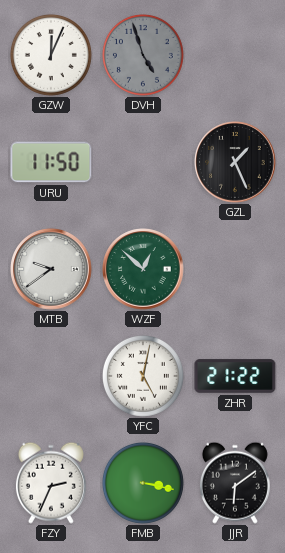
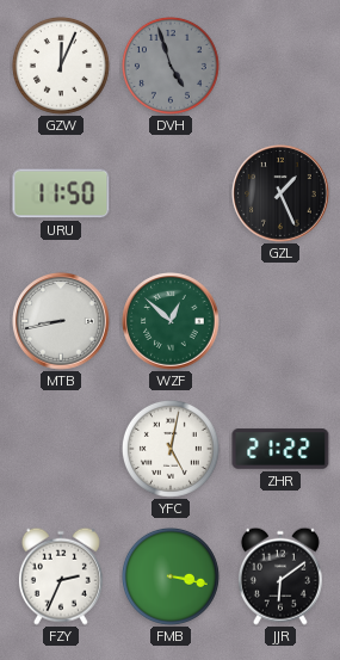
MTB: 9:39 -> 8:43
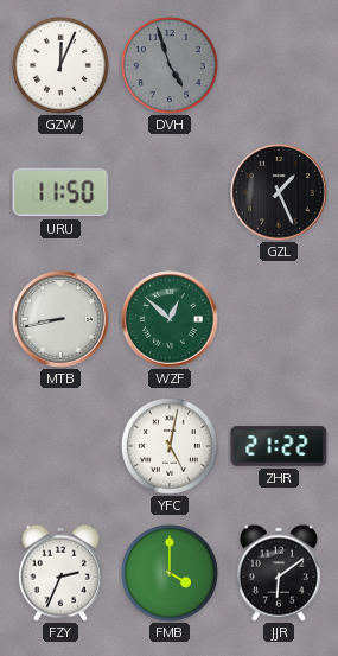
FMB: 3:17 -> 4:00
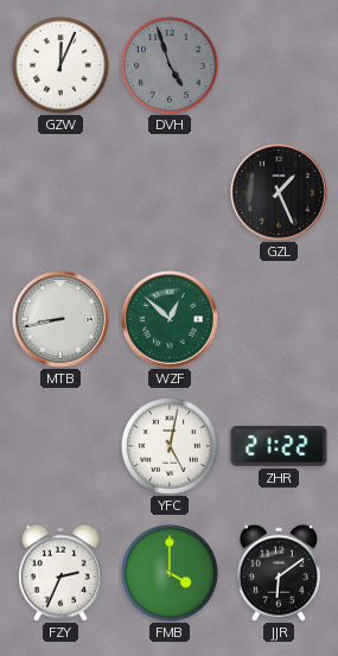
URU: 11:50 -> none
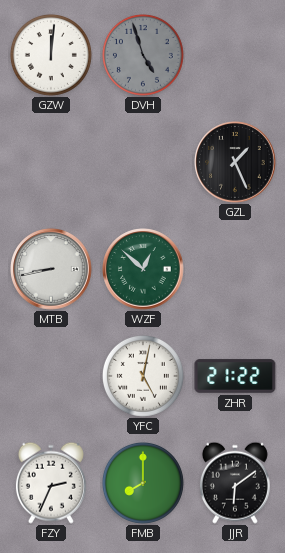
GZW: 12:04 -> 12:01
FMB: 4:00 -> 8:00
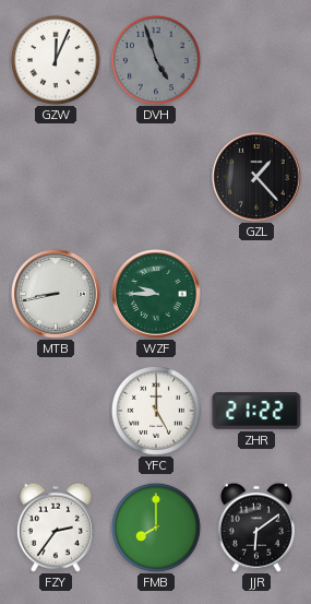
GZW: 12:01 -> 12:04
GZL: 1:26 -> 1:23
WZF: 12:52 -> 9:45
YFC: 5:02 -> 5:00
FZY: 2:34 -> 2:36
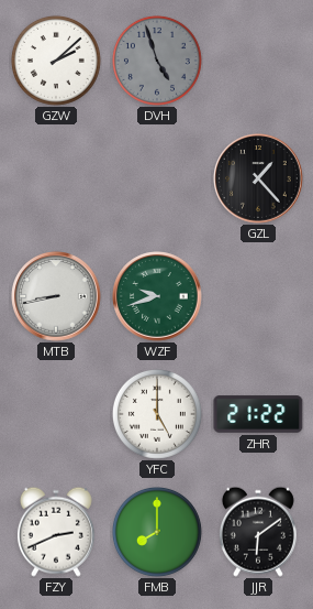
GZW: 12:04 -> 2:08
WZF: 9:45 -> 9:42
FZY: 2:36 -> 2:41
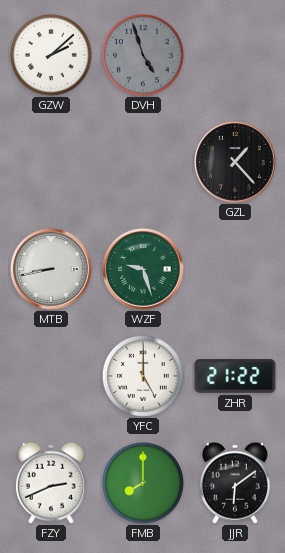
WZF: 9:42 -> 9:27
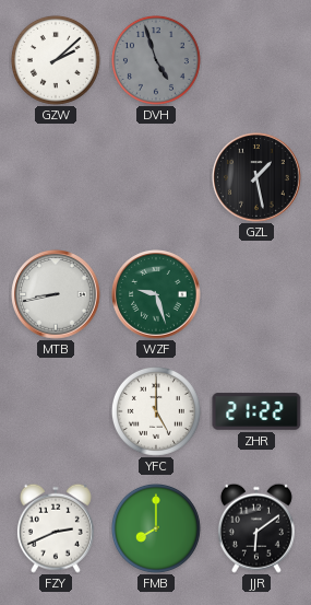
GZL: 1:23 -> 1:28
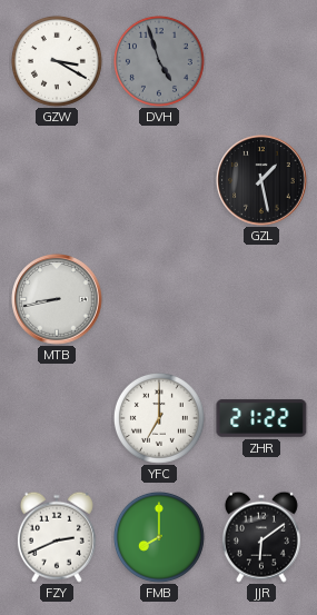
GZW: 2:08 -> 3:20
WZF: 9:27 -> none
YFC: 5:00 -> 7:00
